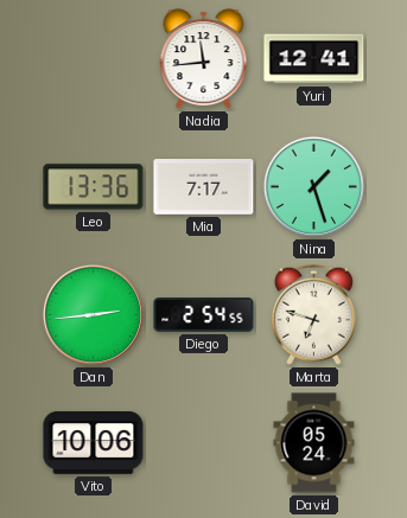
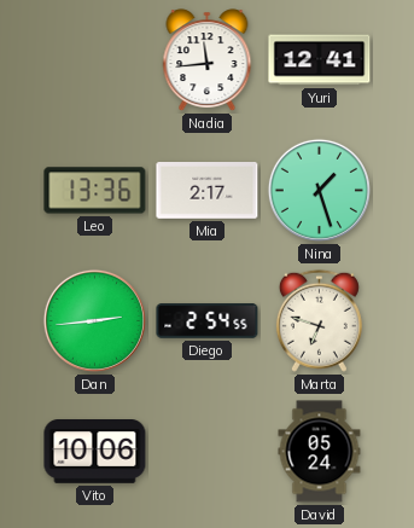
Mia: 7:17 -> 2:17
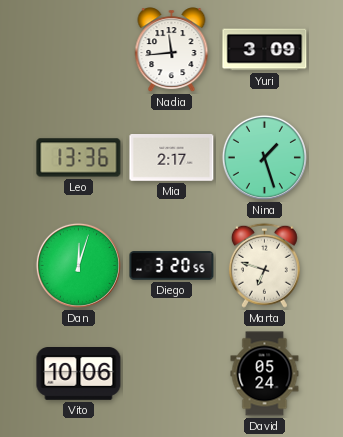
Yuri: 12:41 -> 3:09
Dan: 2:44 -> 12:03
Diego: 2:54 -> 3:20
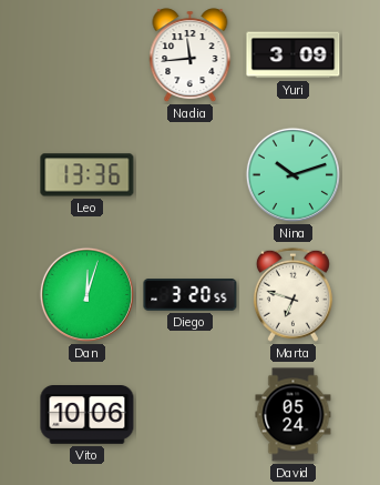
Mia: 2:17 -> none
Nina: 1:27 -> 10:12
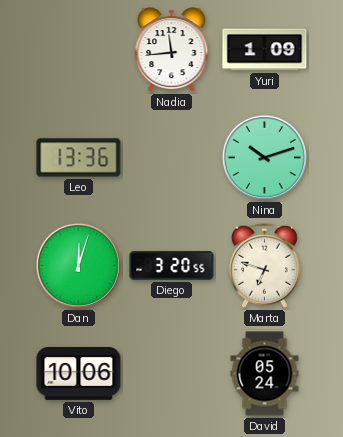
Yuri: 3:09 -> 1:09
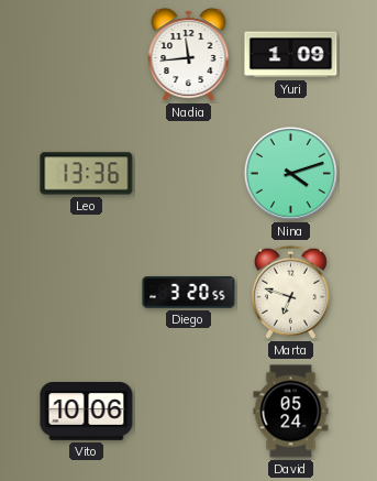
Nina: 10:12 -> 4:12
Dan: 12:03 -> none
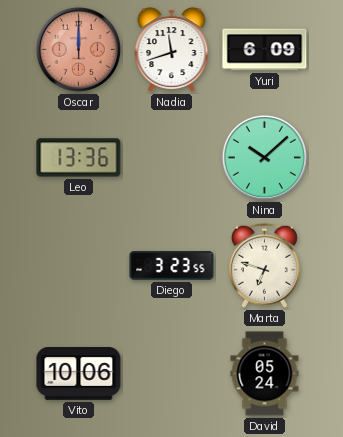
Oscar: none -> 12:00
Nadia: 11:44 -> 11:42
Yuri: 1:09 -> 6:09
Nina: 4:12 -> 10:08
Diego: 3:20 -> 3:23
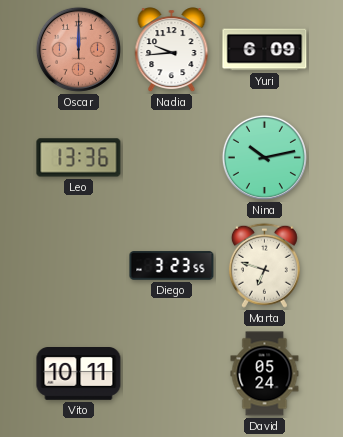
Nadia: 11:42 -> 9:44
Nina: 10:08 -> 10:13
Vito: 10:06 -> 10:11
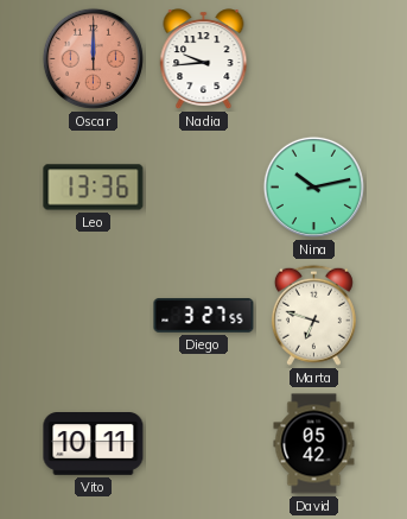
Yuri: 6:09 -> none
Diego: 3:23 -> 3:27
David: 05:24 -> 05:42
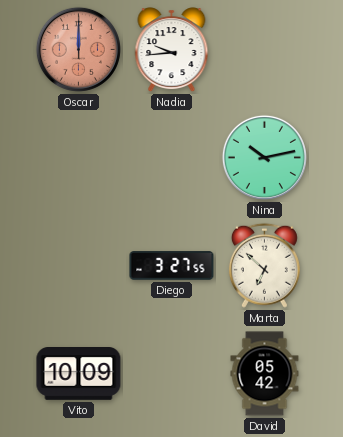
Leo: 13:36 -> none
Marta: 6:48 -> 6:52
Vito: 10:11 -> 10:09
